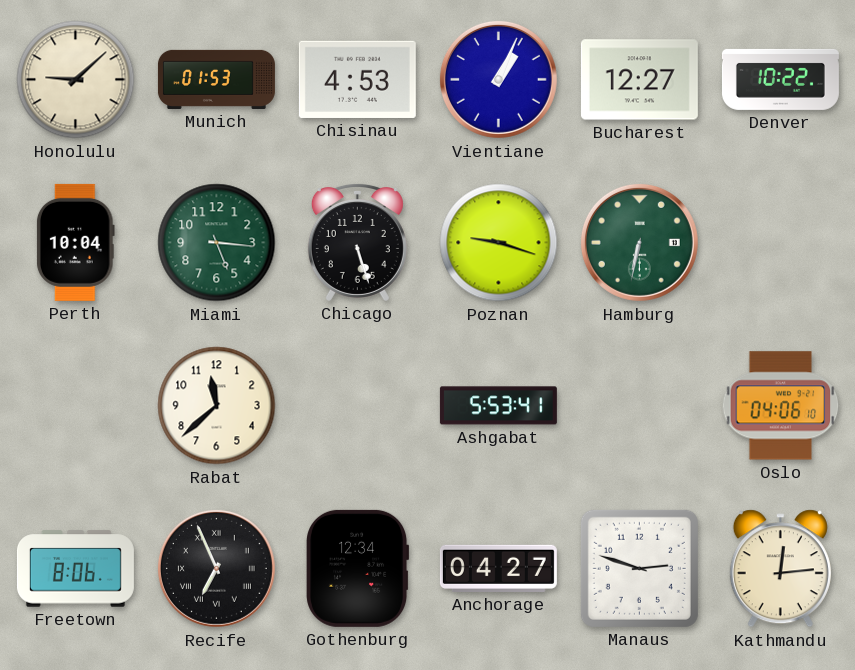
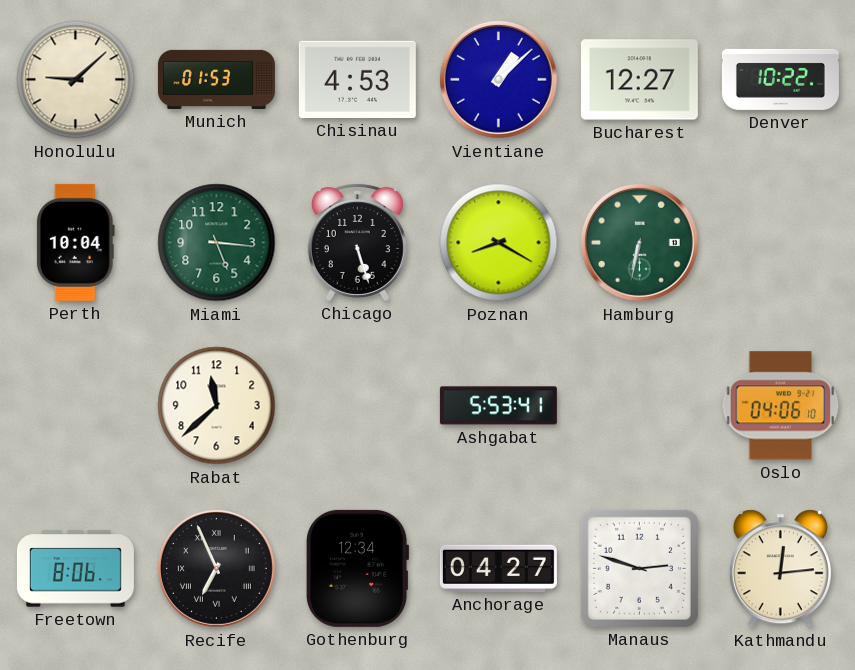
Vientiane: 1:04 -> 1:08
Poznan: 9:18 -> 8:20
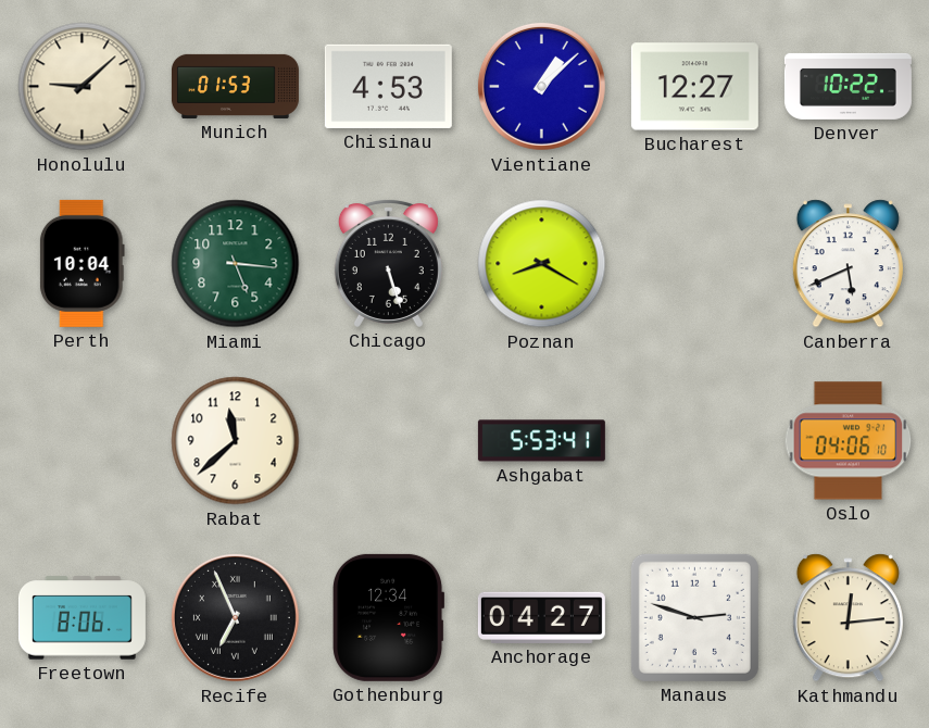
Hamburg: 6:32 -> none
Canberra: none -> 5:41
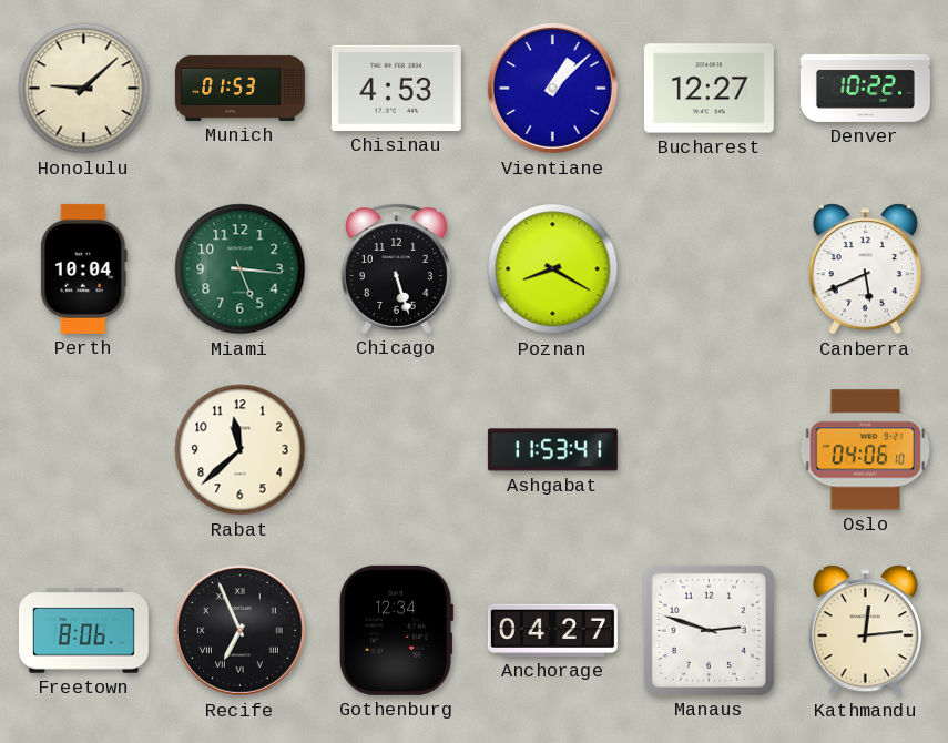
Ashgabat: 5:53 -> 11:53
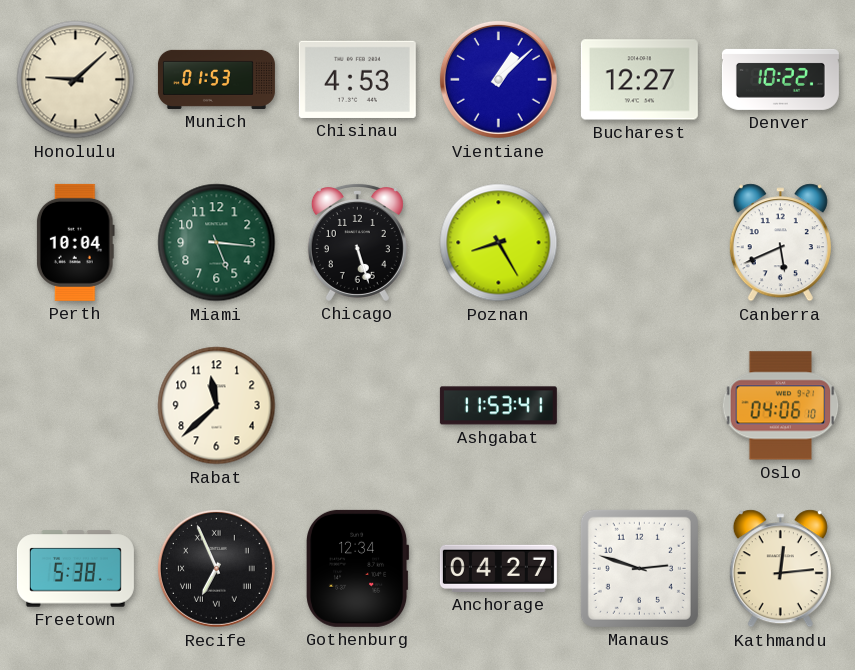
Poznan: 8:20 -> 8:25
Freetown: 8:06 -> 5:38
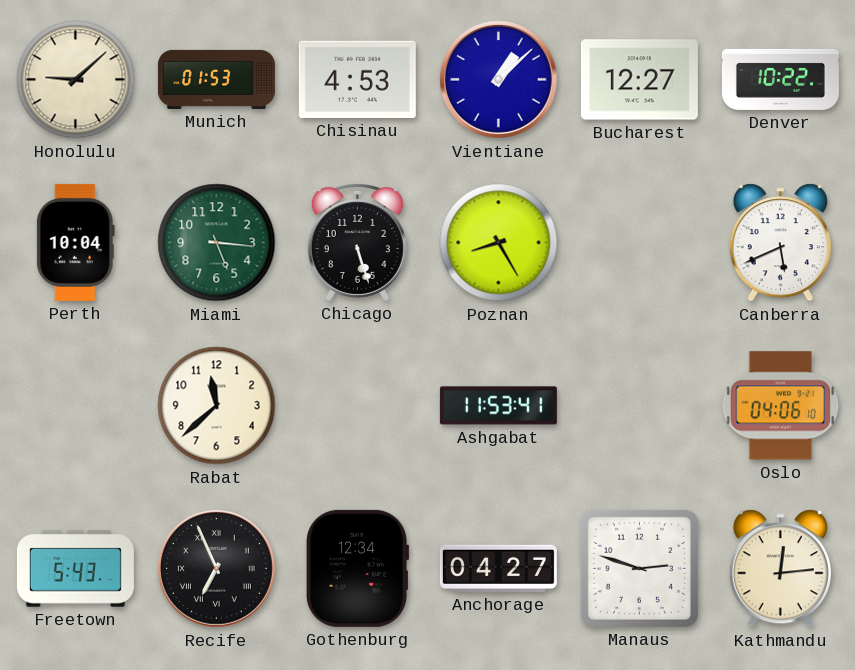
Freetown: 5:38 -> 5:43
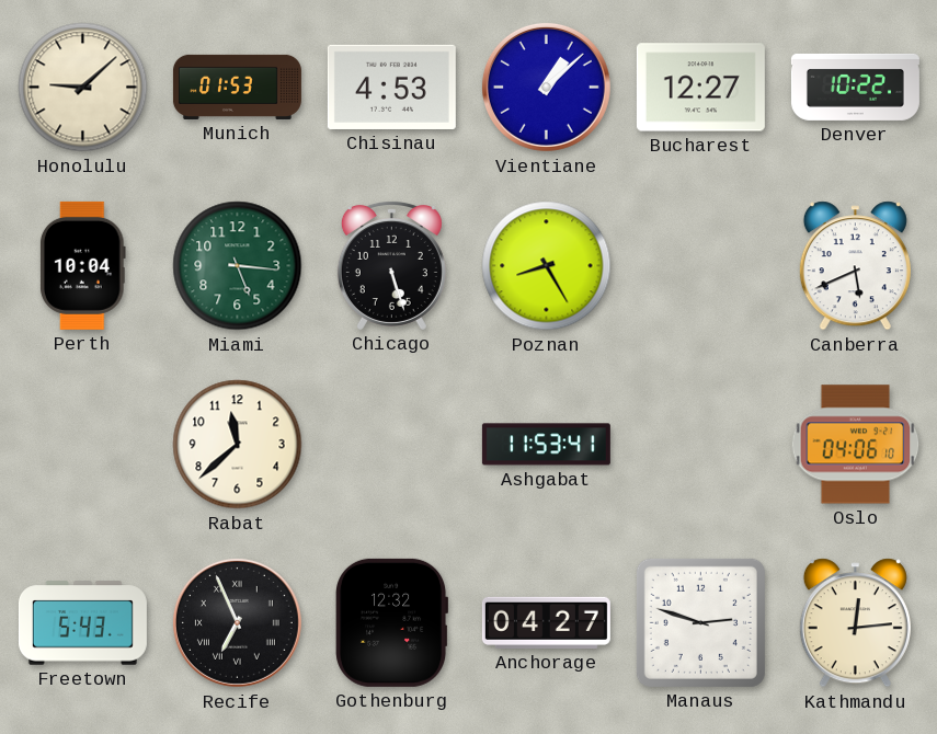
Gothenburg: 12:34 -> 12:32
